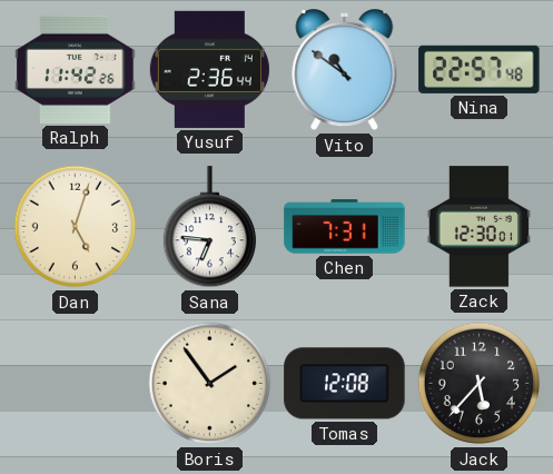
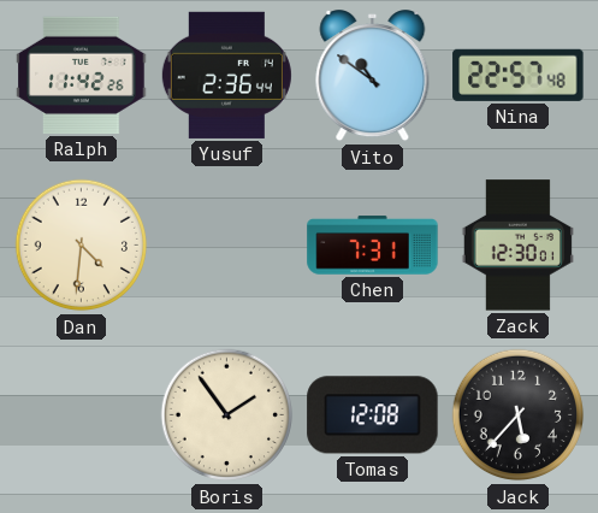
Dan: 5:03 -> 4:31
Sana: 6:46 -> none
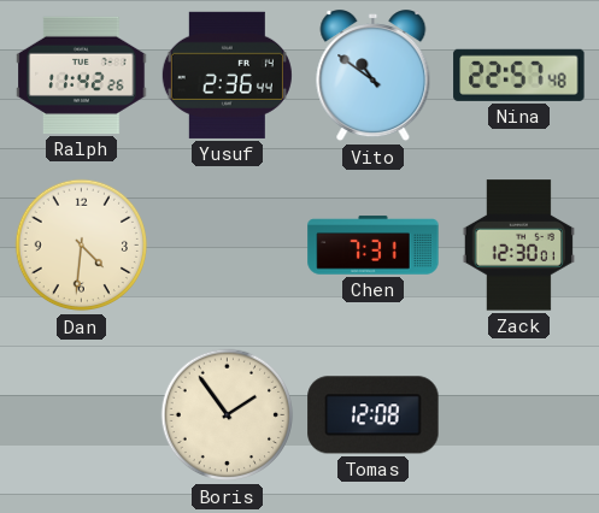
Jack: 5:37 -> none
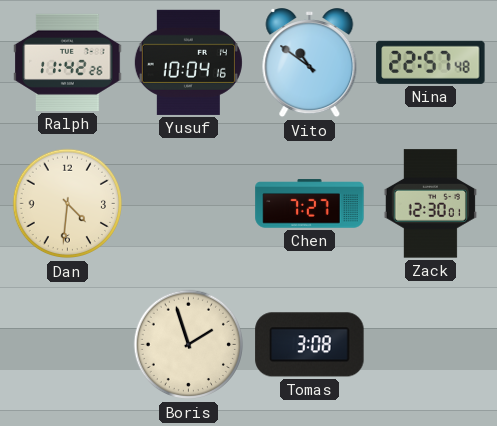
Yusuf: 2:36 -> 10:04
Chen: 7:31 -> 7:27
Boris: 1:54 -> 1:57
Tomas: 12:08 -> 3:08
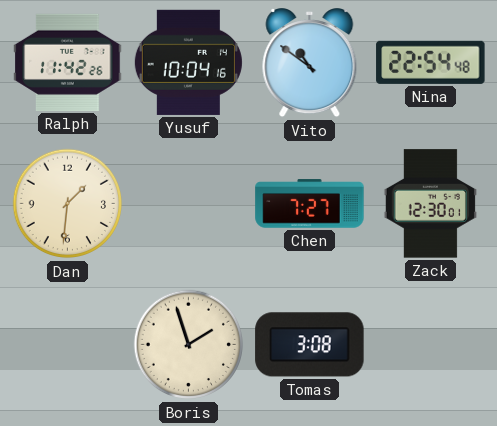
Nina: 22:57 -> 22:54
Dan: 4:31 -> 1:31
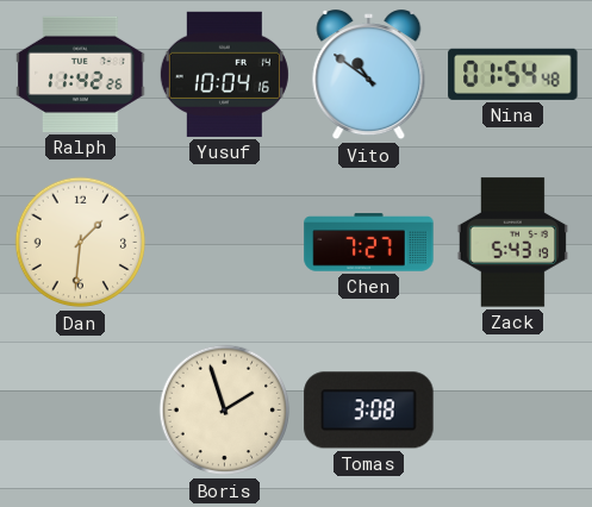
Nina: 22:54 -> 01:54
Zack: 12:30 -> 5:43
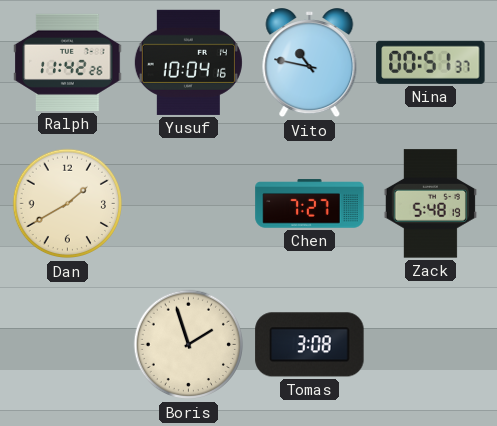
Vito: 10:51 -> 10:47
Nina: 01:54 -> 00:51
Dan: 1:31 -> 1:40
Zack: 5:43 -> 5:48
